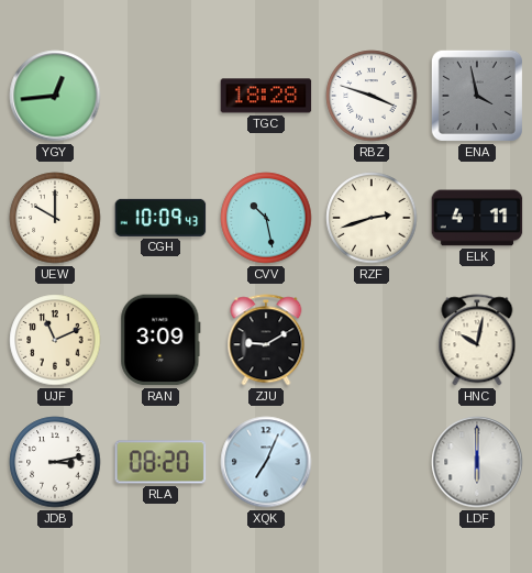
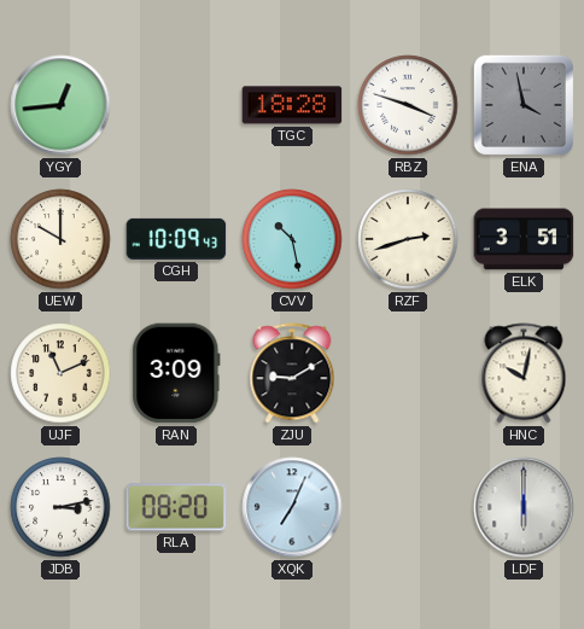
ELK: 4:11 -> 3:51
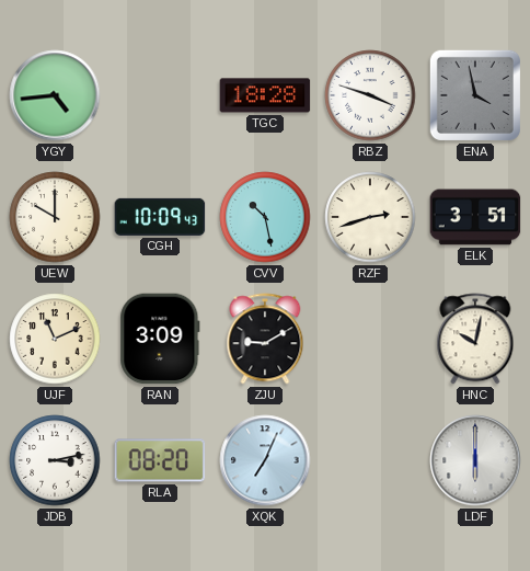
YGY: 12:44 -> 4:44
